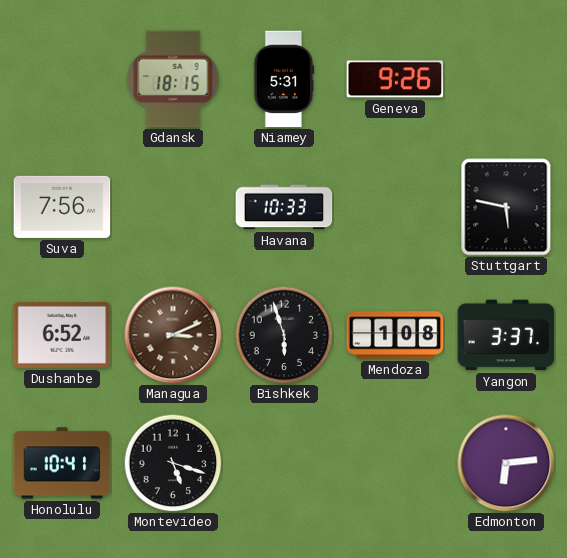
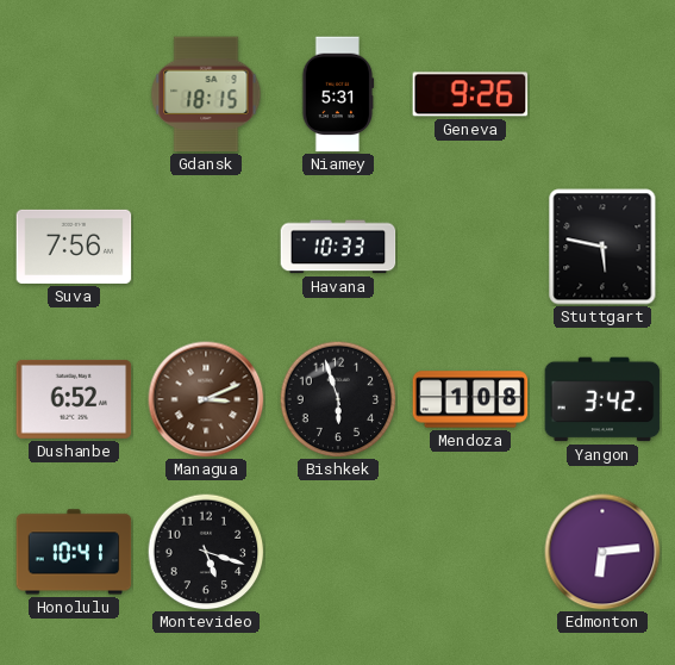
Yangon: 3:37 -> 3:42
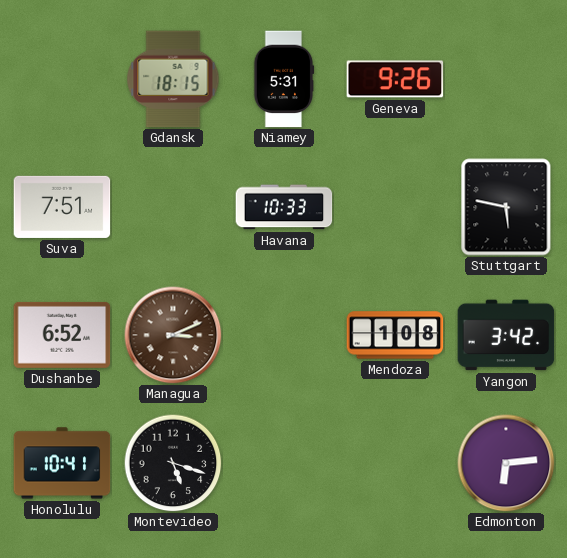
Suva: 7:56 -> 7:51
Bishkek: 5:57 -> none
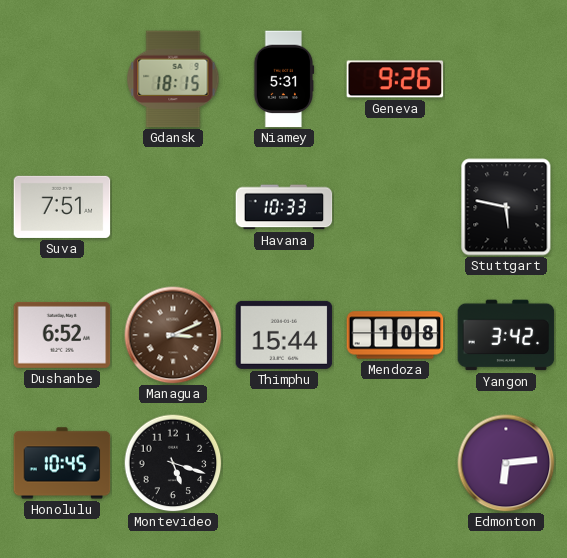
Thimphu: none -> 15:44
Honolulu: 10:41 -> 10:45
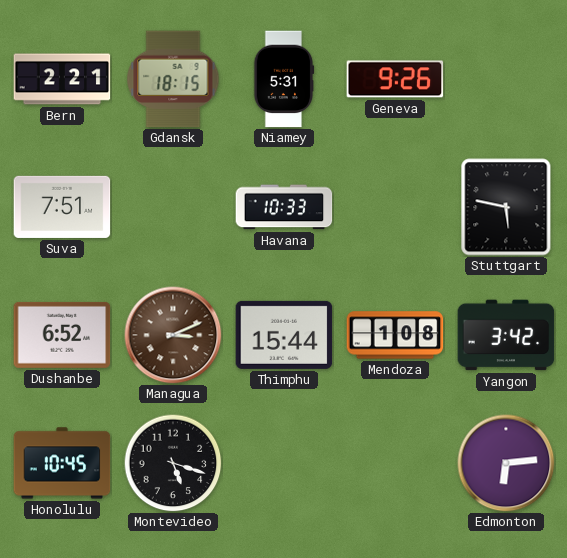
Bern: none -> 2:21
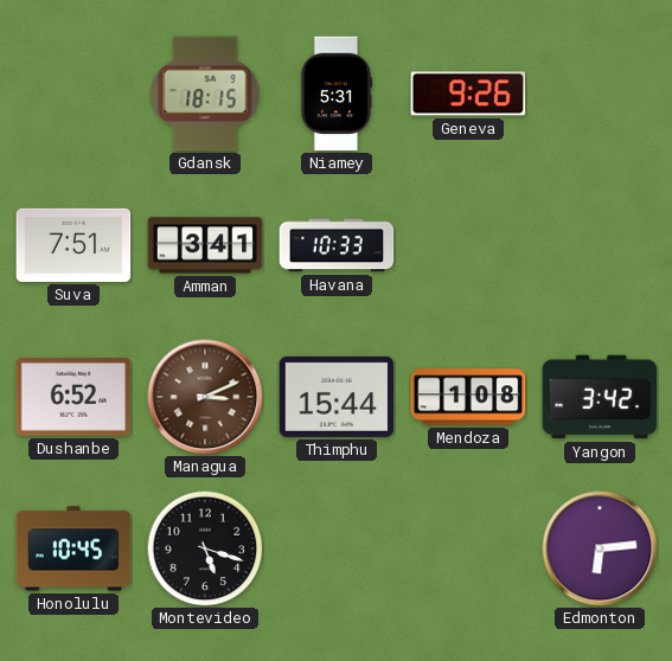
Bern: 2:21 -> none
Amman: none -> 3:41
Stuttgart: 5:47 -> none
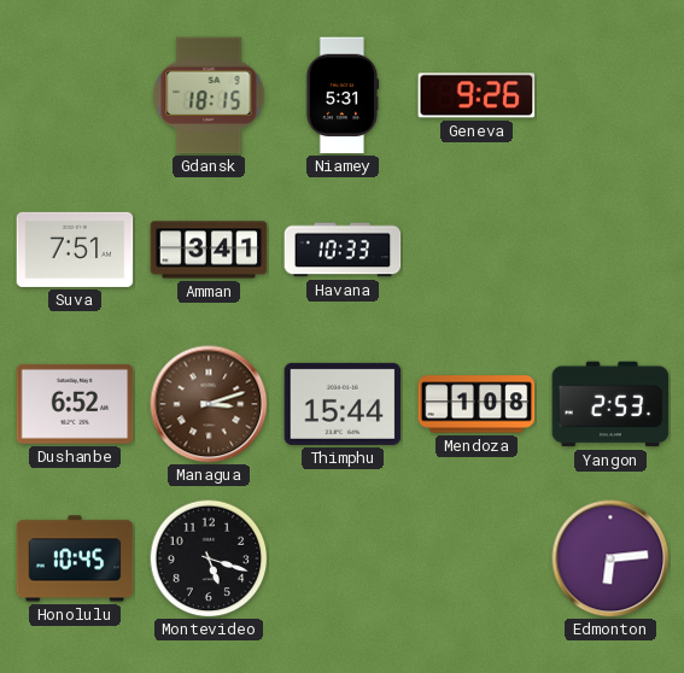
Managua: 3:11 -> 3:12
Yangon: 3:42 -> 2:53
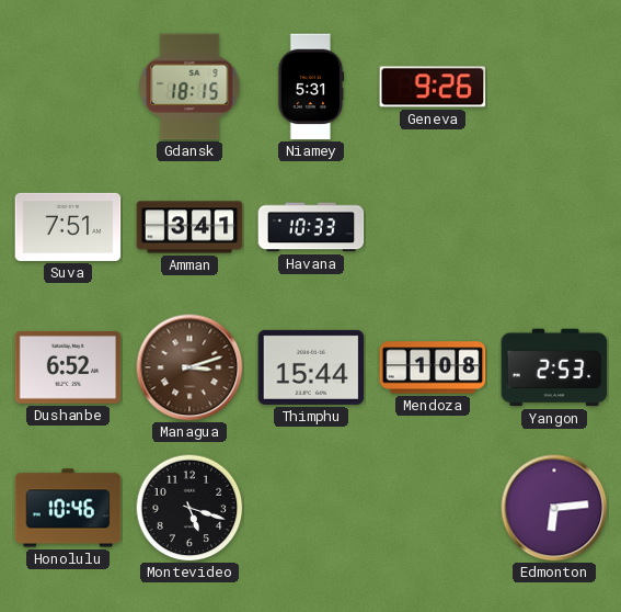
Honolulu: 10:45 -> 10:46
